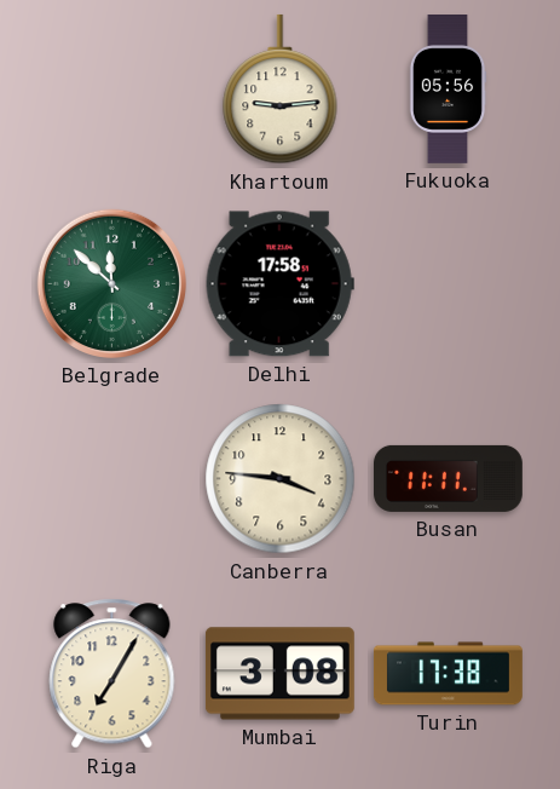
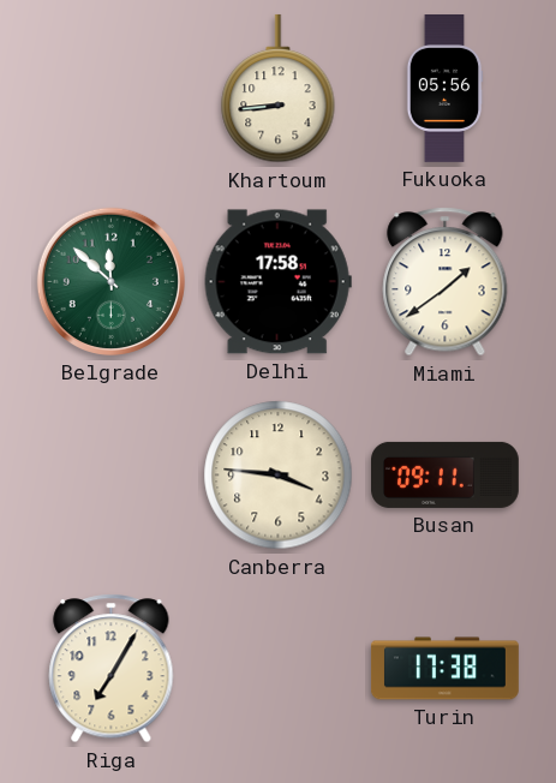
Khartoum: 9:14 -> 8:44
Miami: none -> 1:39
Busan: 11:11 -> 09:11
Mumbai: 3:08 -> none
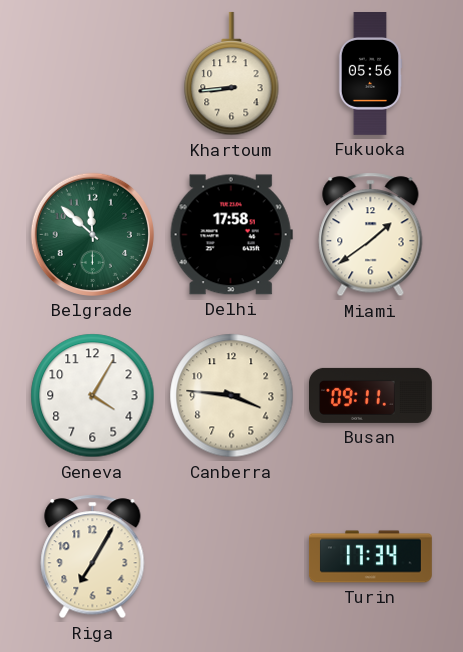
Geneva: none -> 4:05
Turin: 17:38 -> 17:34
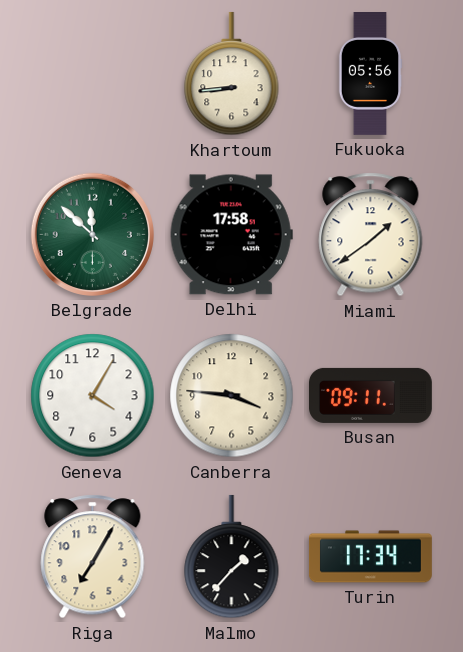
Malmo: none -> 1:37
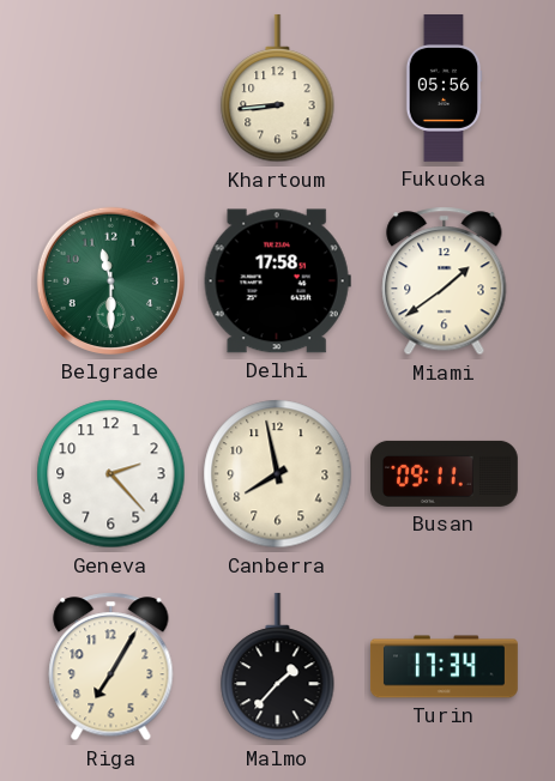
Belgrade: 11:52 -> 11:30
Geneva: 4:05 -> 2:23
Canberra: 3:46 -> 7:58
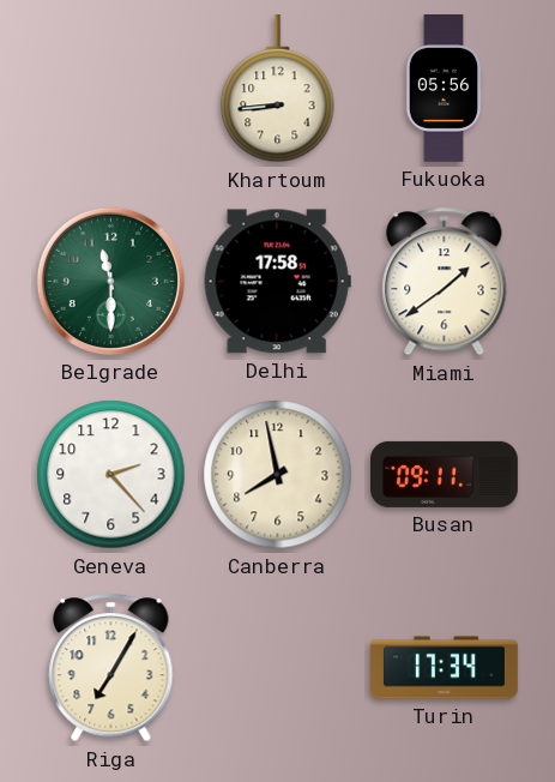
Malmo: 1:37 -> none
